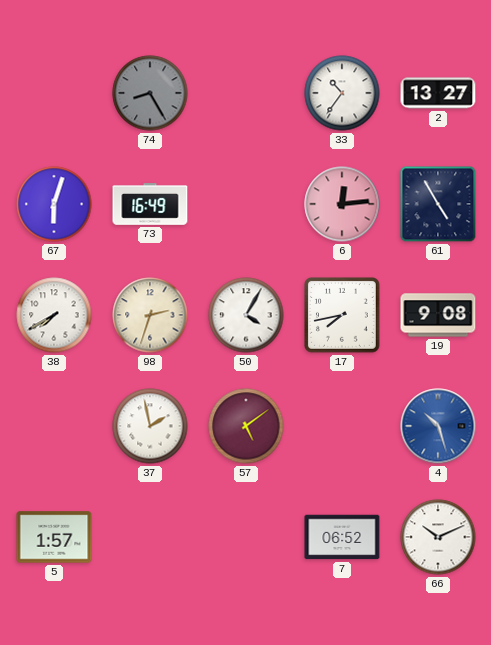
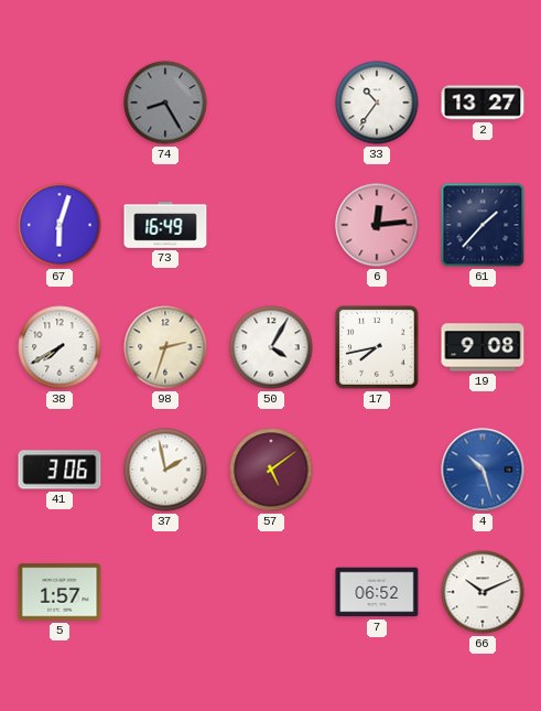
61: 4:55 -> 1:37
41: none -> 3:06
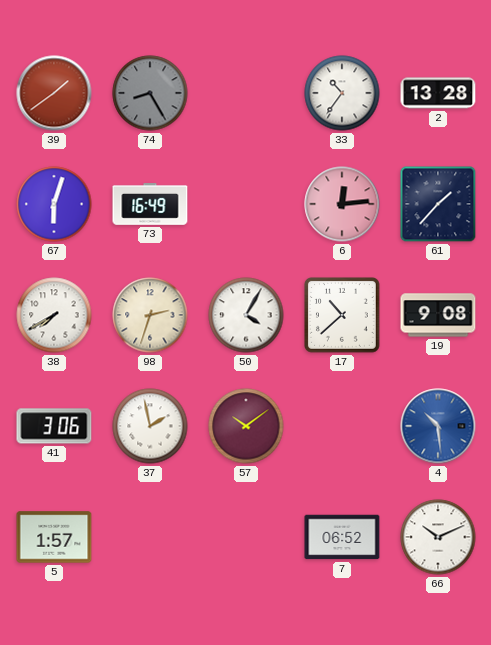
39: none -> 1:39
2: 13:27 -> 13:28
17: 7:43 -> 10:38
57: 5:09 -> 10:09
4: 10:27 -> 10:29
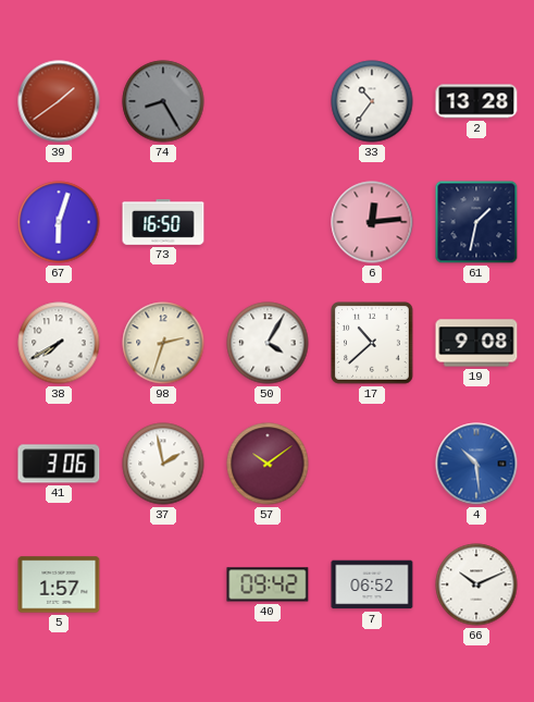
73: 16:49 -> 16:50
61: 1:37 -> 1:32
40: none -> 09:42
